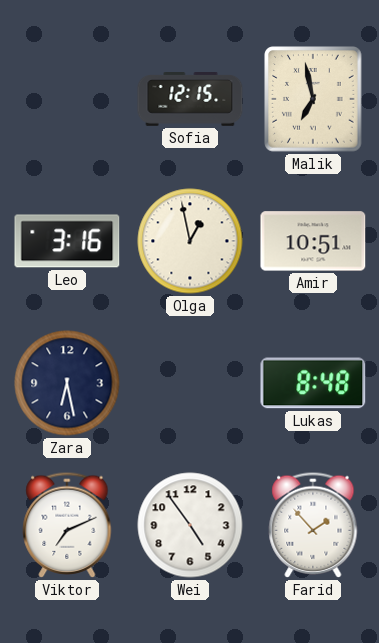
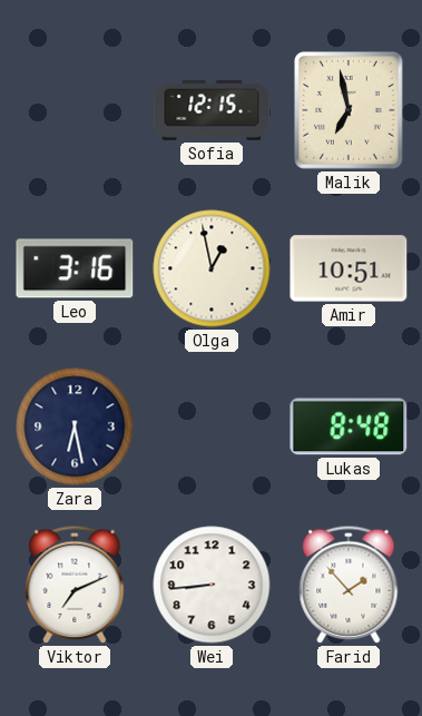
Wei: 4:54 -> 8:44
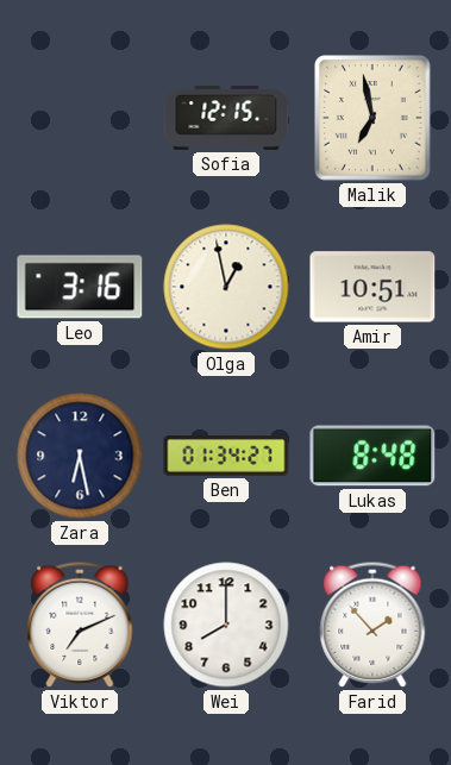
Ben: none -> 01:34
Wei: 8:44 -> 8:00
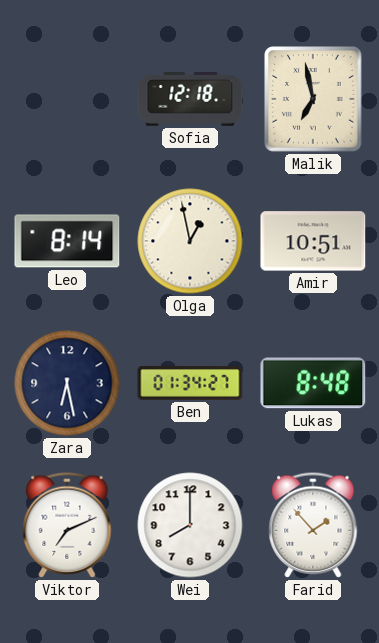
Sofia: 12:15 -> 12:18
Leo: 3:16 -> 8:14
